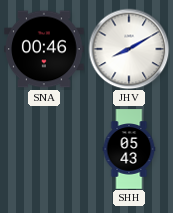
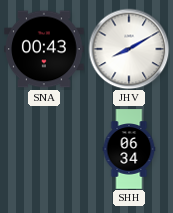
SNA: 00:46 -> 00:43
SHH: 05:43 -> 06:34
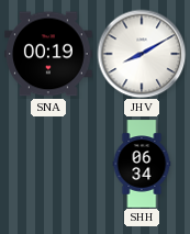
SNA: 00:43 -> 00:19
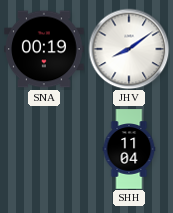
JHV: 8:10 -> 8:09
SHH: 06:34 -> 11:04
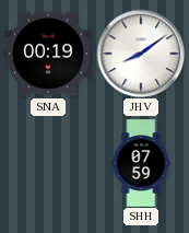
SHH: 11:04 -> 07:59
